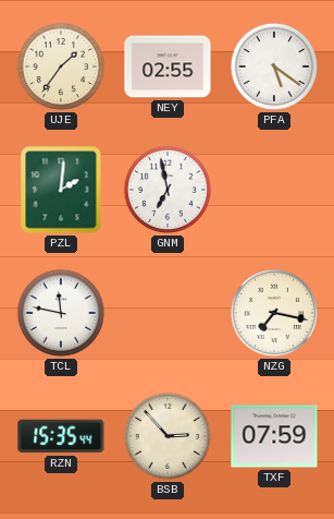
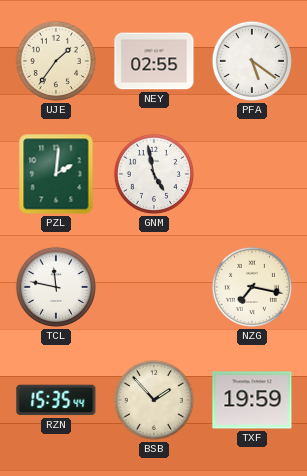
GNM: 6:58 -> 4:58
BSB: 2:53 -> 1:53
TXF: 07:59 -> 19:59
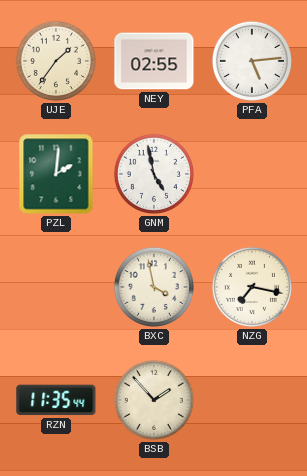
PFA: 5:21 -> 5:14
TCL: 11:47 -> none
BXC: none -> 3:58
RZN: 15:35 -> 11:35
TXF: 19:59 -> none
